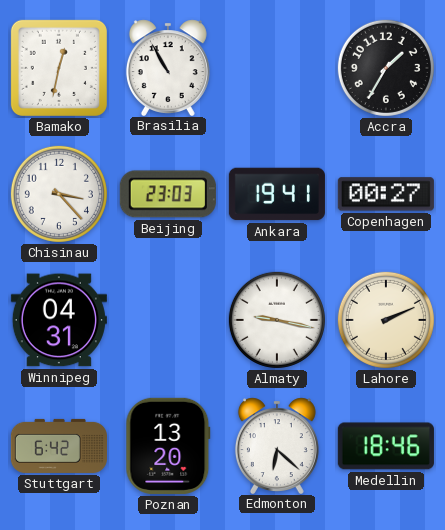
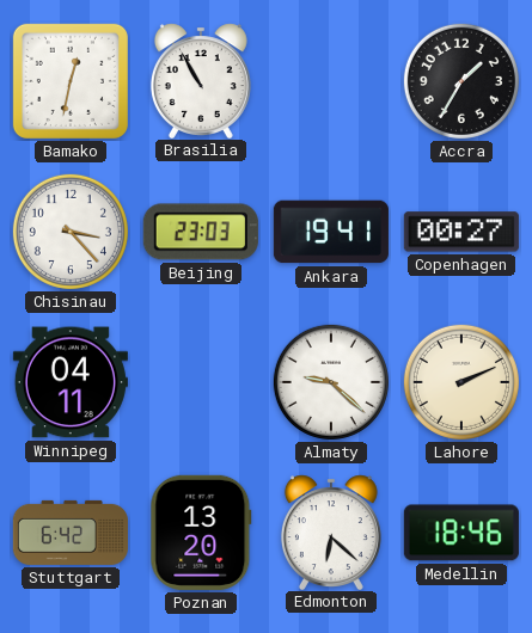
Winnipeg: 04:31 -> 04:11
Almaty: 9:17 -> 9:22
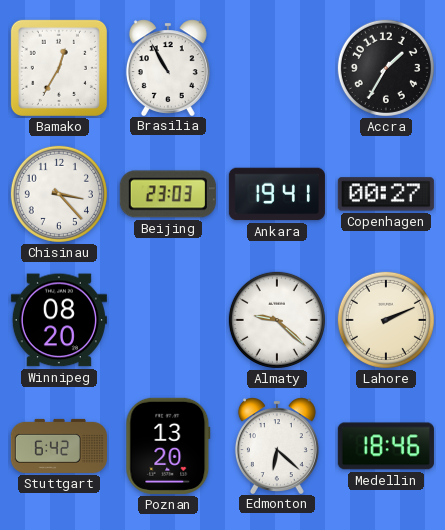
Bamako: 12:32 -> 12:35
Winnipeg: 04:11 -> 08:20
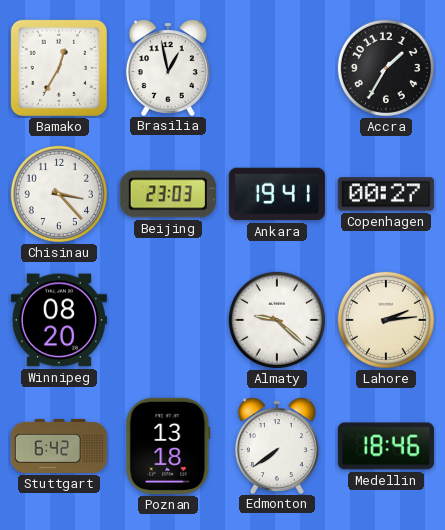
Brasilia: 10:55 -> 12:58
Lahore: 2:11 -> 2:14
Poznan: 13:20 -> 13:18
Edmonton: 6:22 -> 7:39
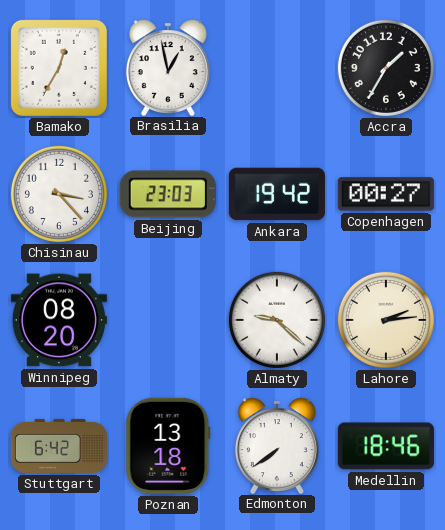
Ankara: 19:41 -> 19:42
